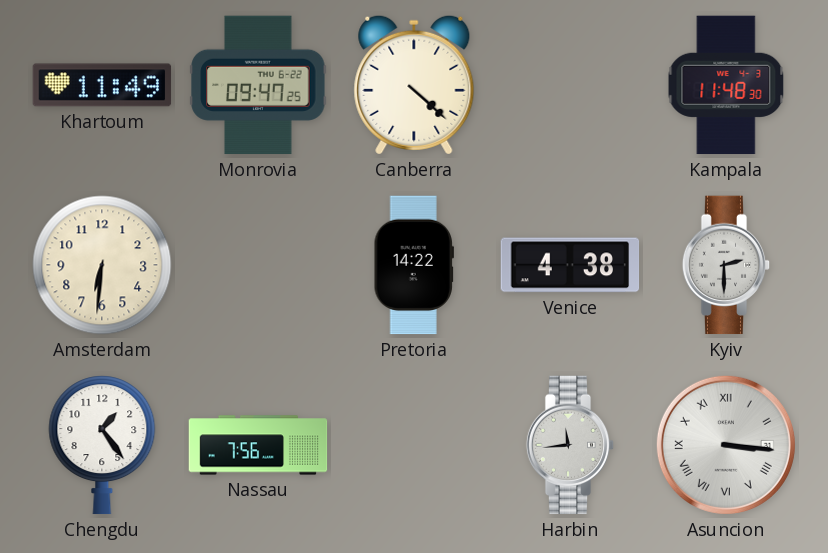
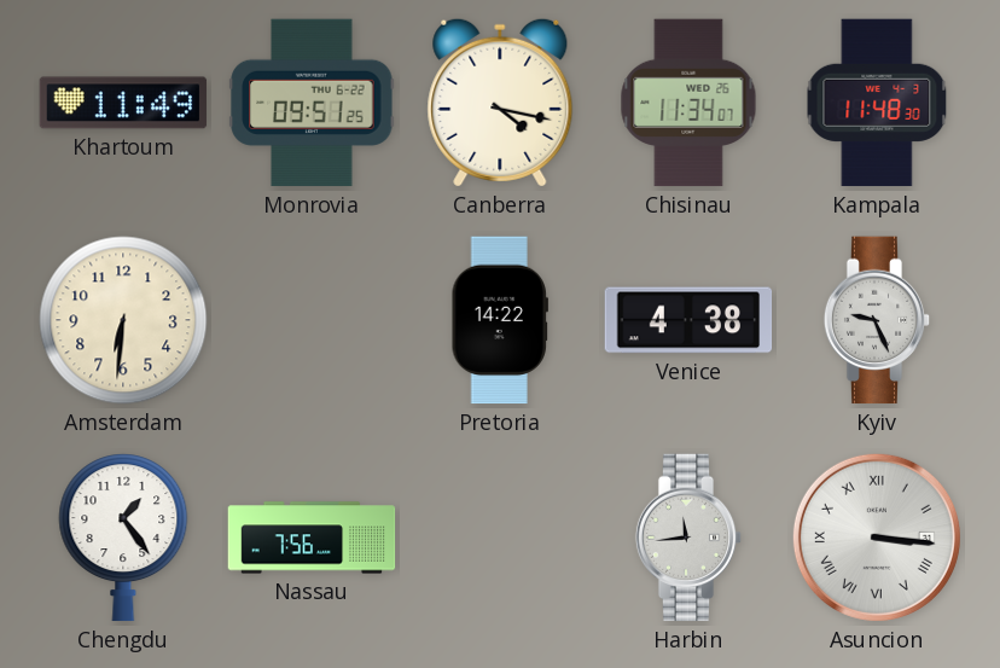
Monrovia: 09:47 -> 09:51
Canberra: 4:22 -> 4:17
Chisinau: none -> 11:34
Kyiv: 2:30 -> 9:26
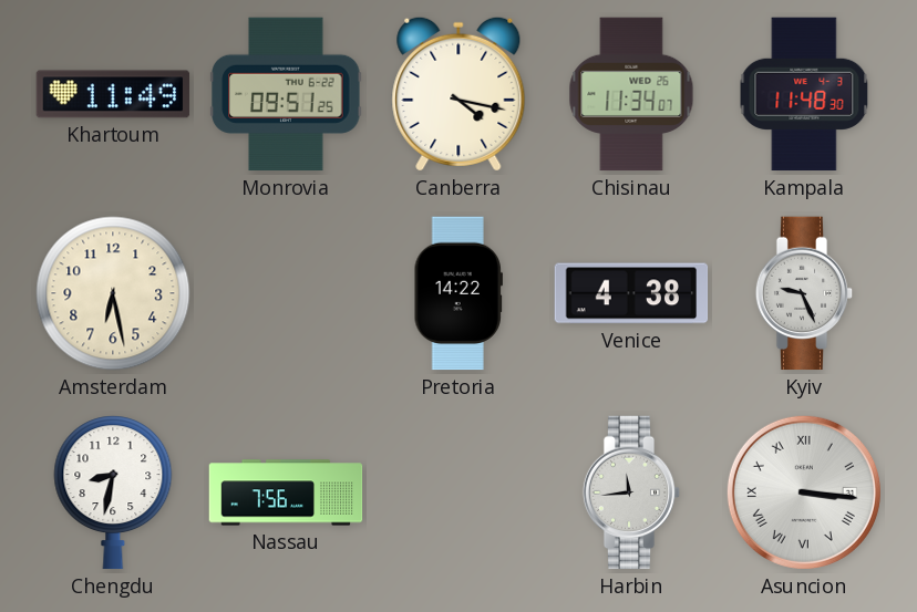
Amsterdam: 6:31 -> 6:28
Chengdu: 1:24 -> 8:32
